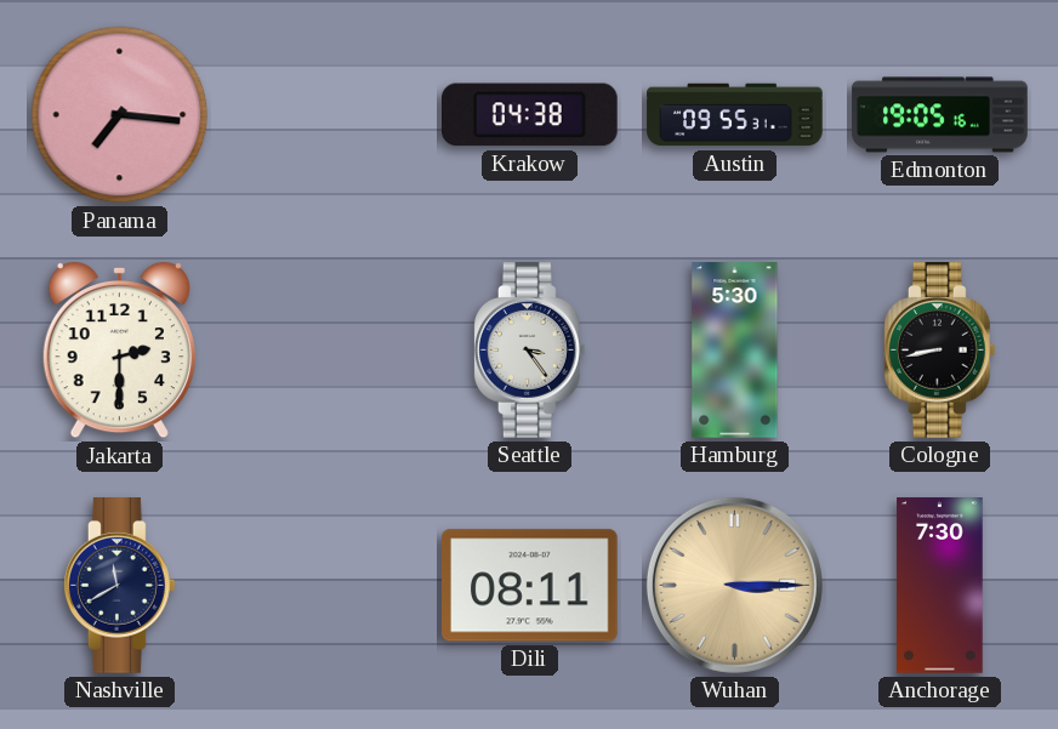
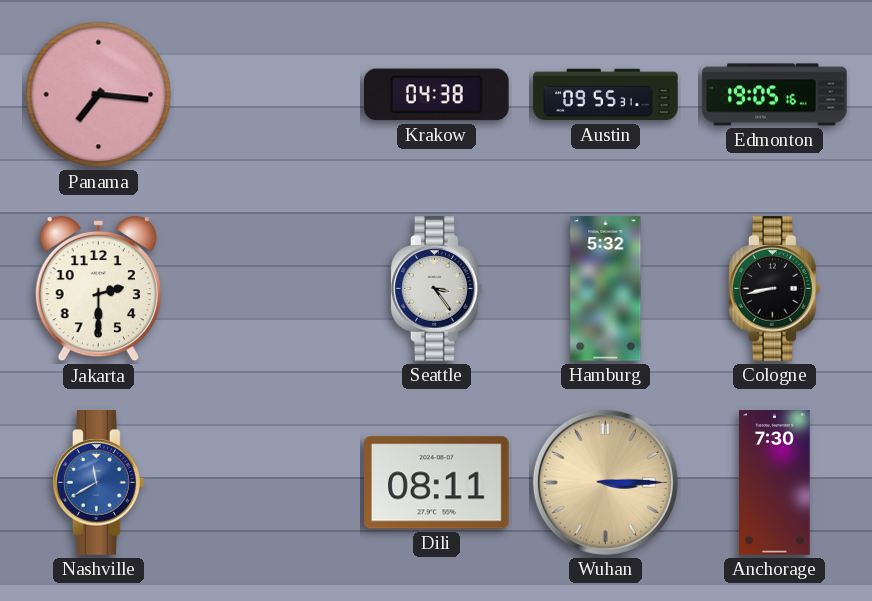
Hamburg: 5:30 -> 5:32
Nashville dial: navy -> blue
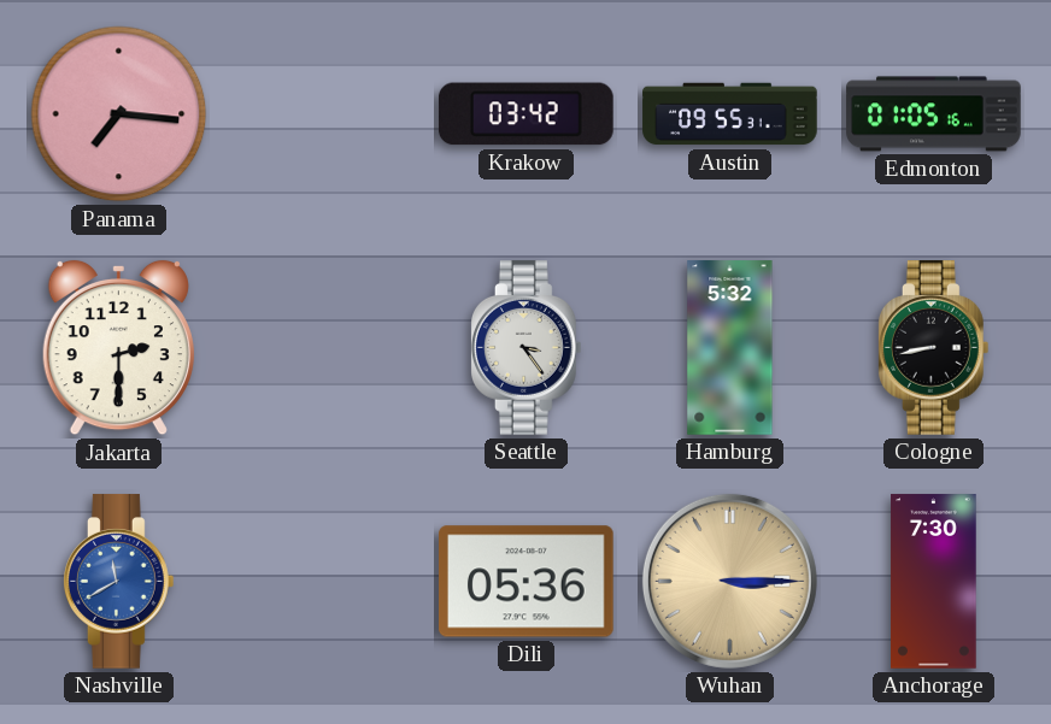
Krakow: 04:38 -> 03:42
Edmonton: 19:05 -> 01:05
Dili: 08:11 -> 05:36
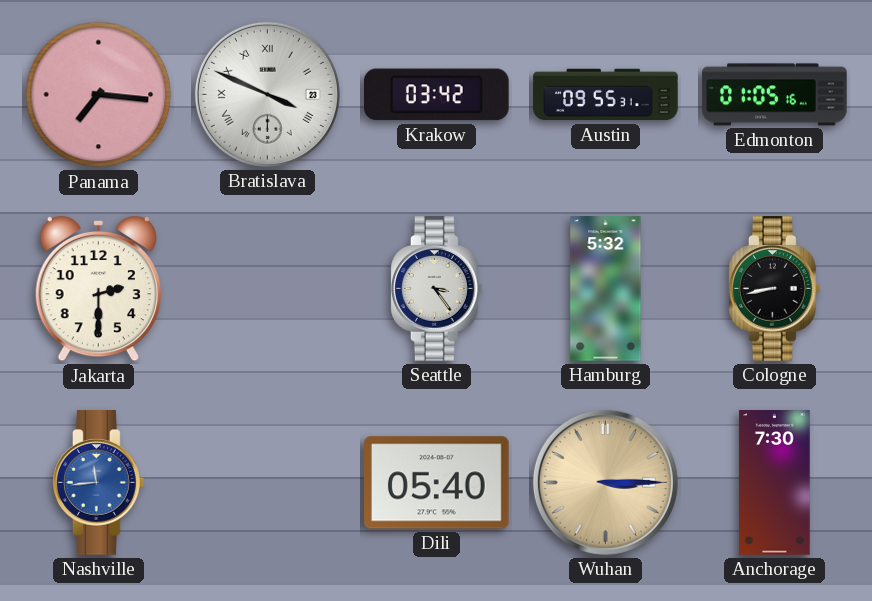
Bratislava: none -> 3:49
Nashville: 11:40 -> 11:44
Dili: 05:36 -> 05:40
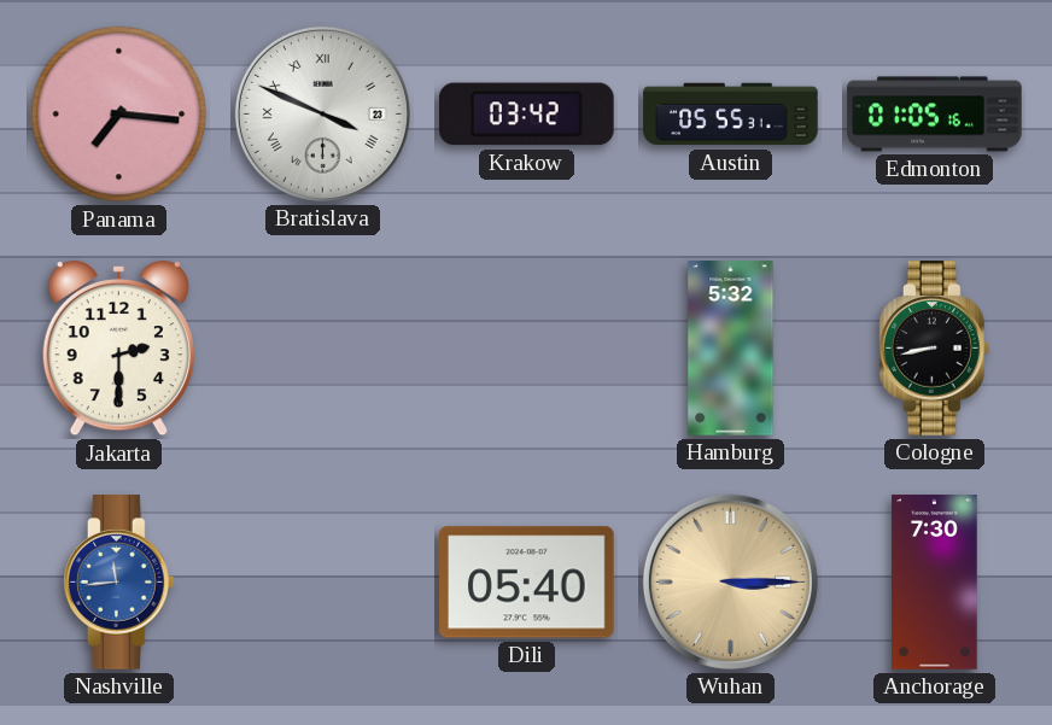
Austin: 09:55 -> 05:55
Seattle: 3:24 -> none
